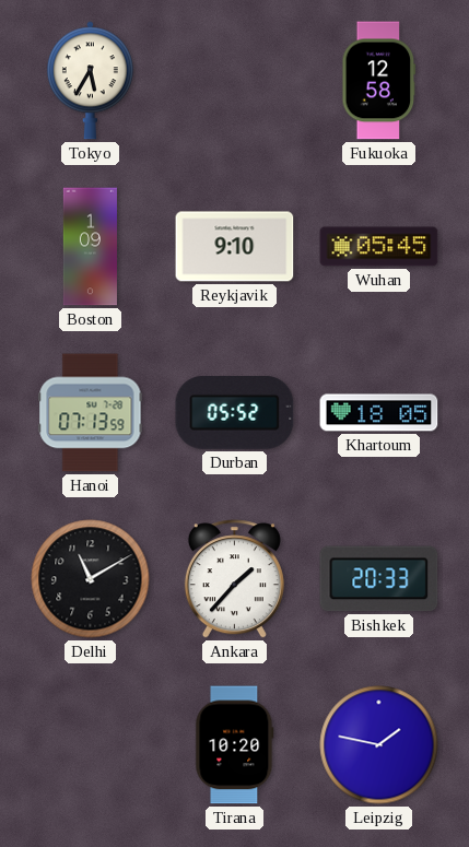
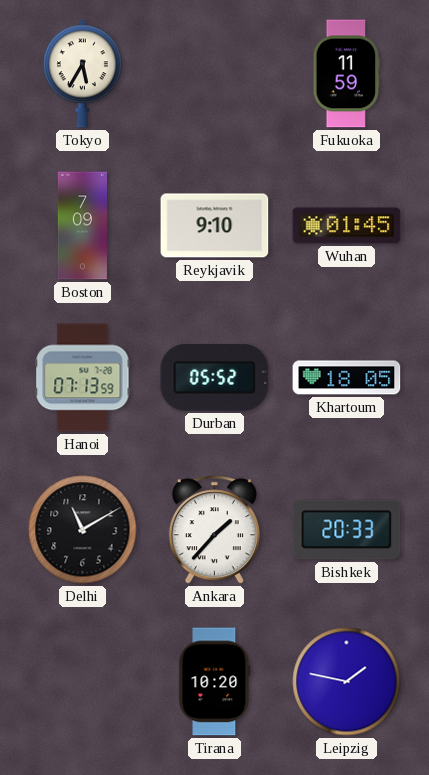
Fukuoka: 12:58 -> 11:59
Boston: 1:09 -> 7:09
Wuhan: 05:45 -> 01:45
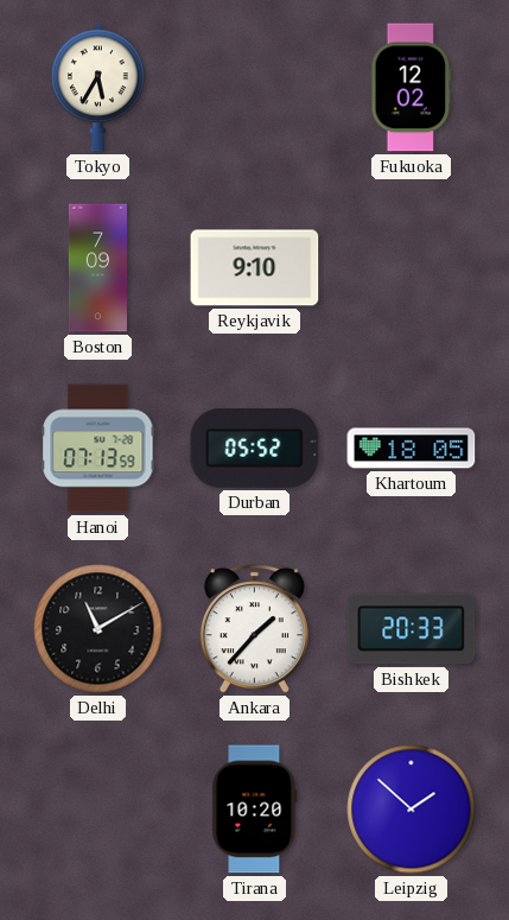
Fukuoka: 11:59 -> 12:02
Wuhan: 01:45 -> none
Leipzig: 1:47 -> 1:52
